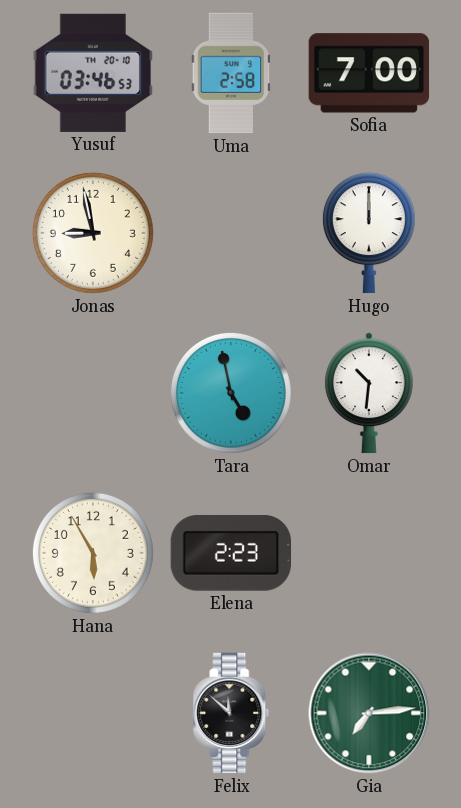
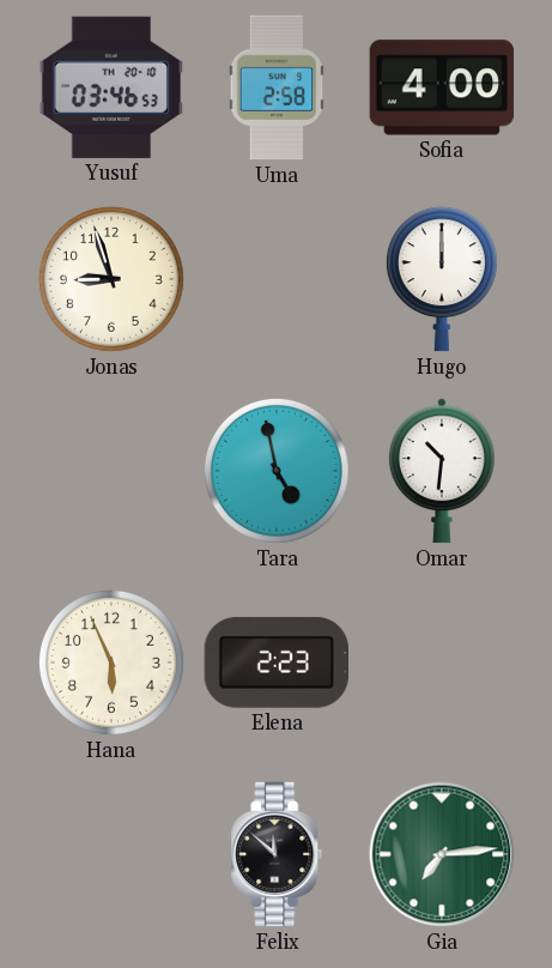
Sofia: 7:00 -> 4:00
Jonas: 8:58 -> 8:57
Hana: 5:55 -> 5:56
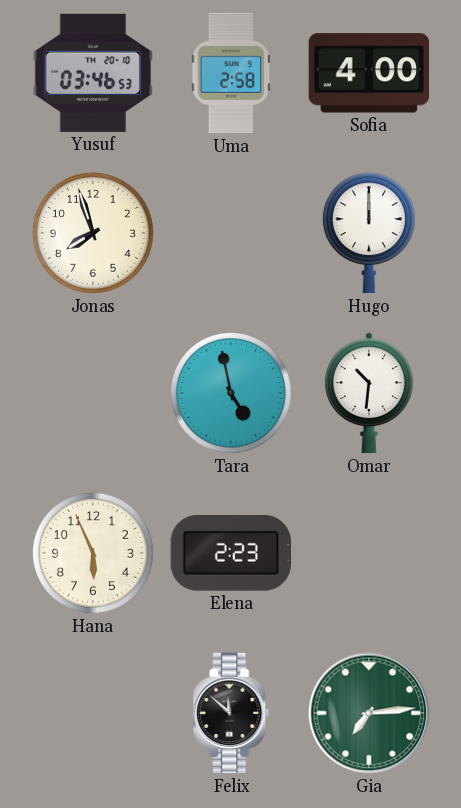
Jonas: 8:57 -> 7:57
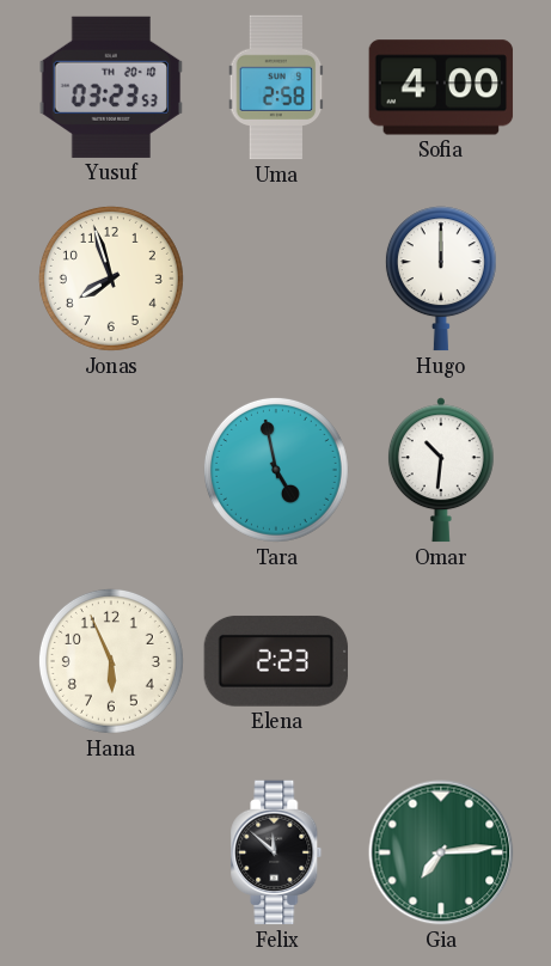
Yusuf: 03:46 -> 03:23
